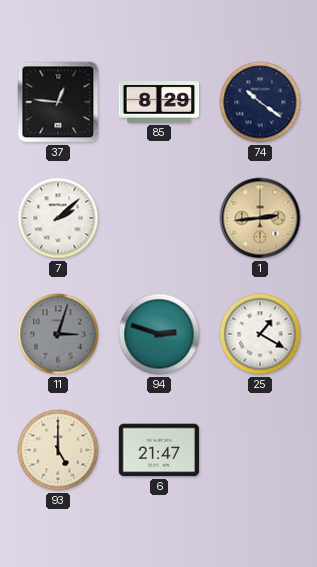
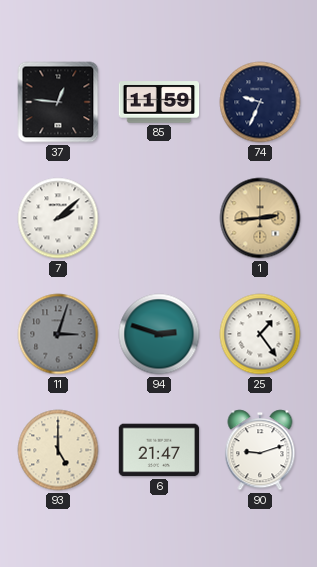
85: 8:29 -> 11:59
74: 10:21 -> 9:34
25: 1:20 -> 1:24
90: none -> 9:12
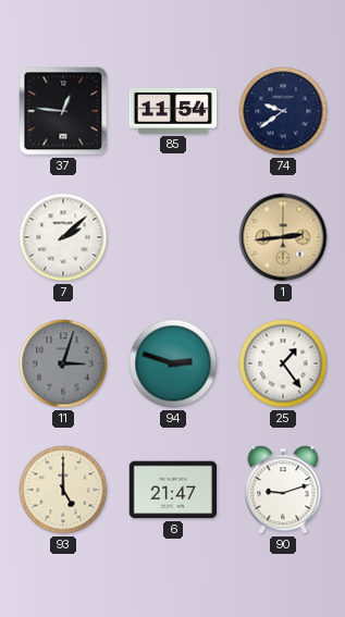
85: 11:59 -> 11:54
74: 9:34 -> 9:39
